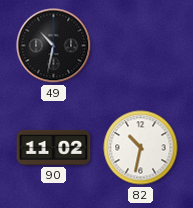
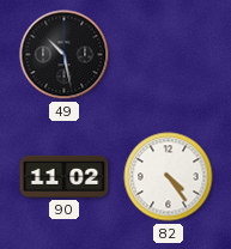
49: 10:32 -> 10:28
82: 10:32 -> 4:24
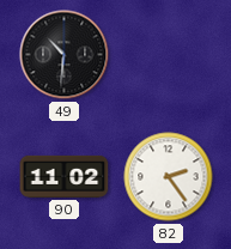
49: 10:28 -> 10:31
82: 4:24 -> 2:24
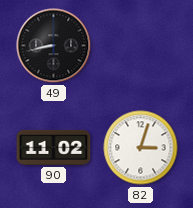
49: 10:31 -> 8:43
82: 2:24 -> 3:03
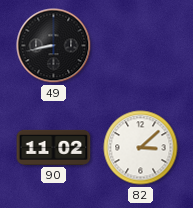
82: 3:03 -> 3:08
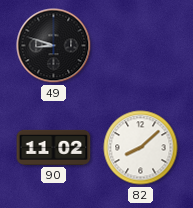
49: 8:43 -> 8:48
82: 3:08 -> 8:08
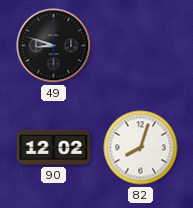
90: 11:02 -> 12:02
82: 8:08 -> 8:03
